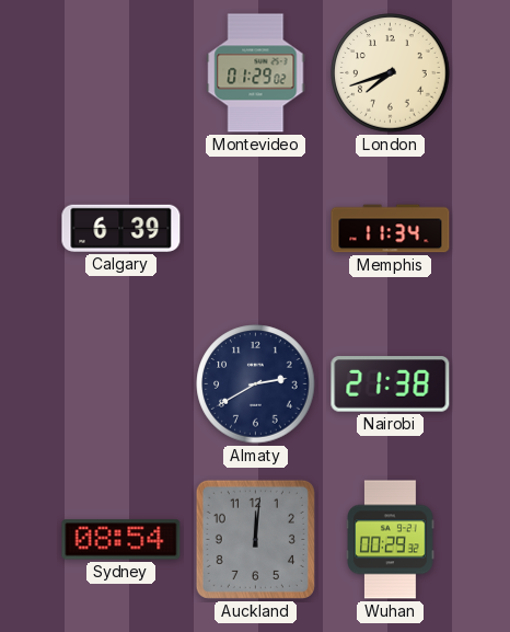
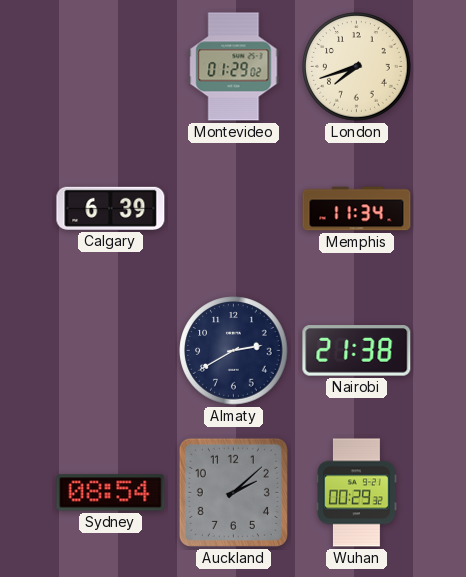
Auckland: 12:01 -> 2:08
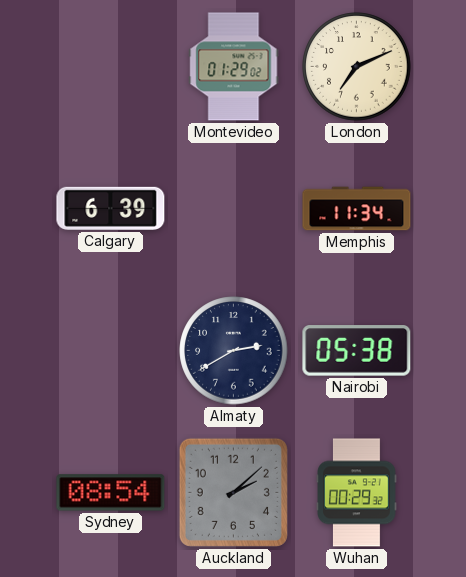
London: 7:42 -> 7:11
Nairobi: 21:38 -> 05:38
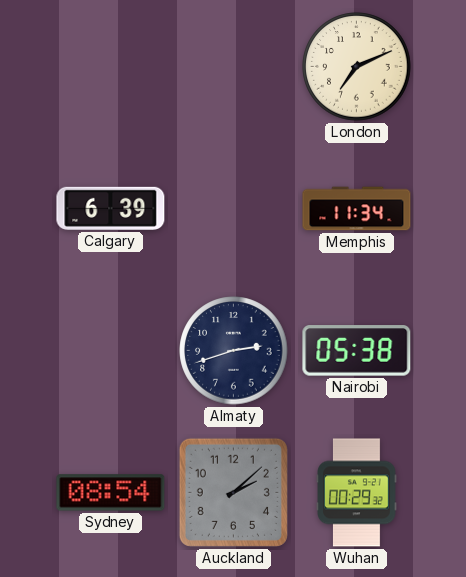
Montevideo: 01:29 -> none
Almaty: 2:40 -> 2:42
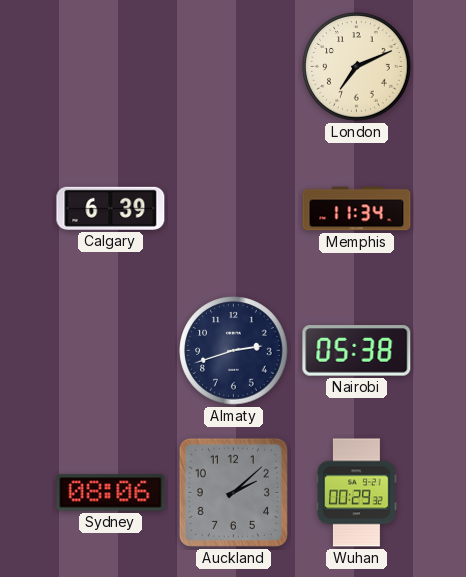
Sydney: 08:54 -> 08:06
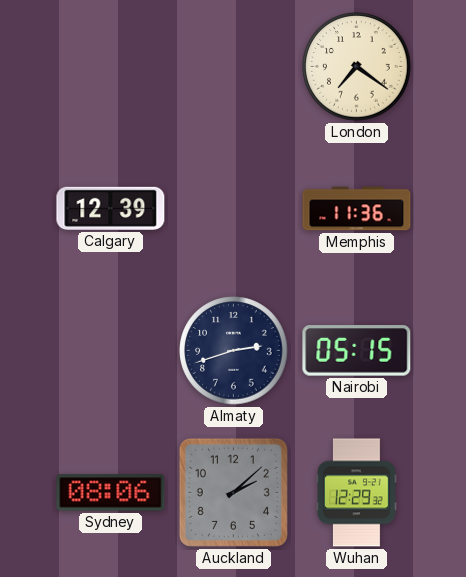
London: 7:11 -> 7:21
Calgary: 6:39 -> 12:39
Memphis: 11:34 -> 11:36
Nairobi: 05:38 -> 05:15
Wuhan: 00:29 -> 12:29
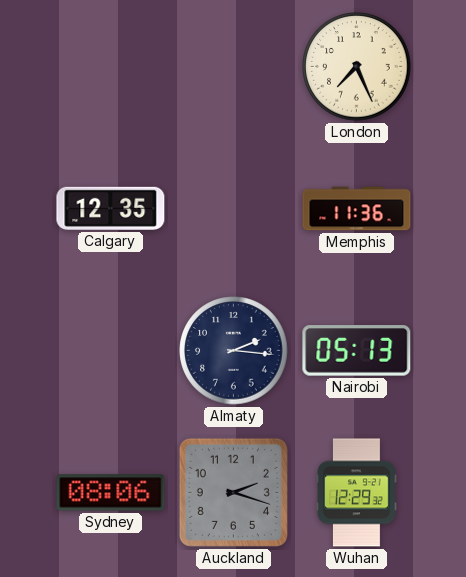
London: 7:21 -> 7:26
Calgary: 12:39 -> 12:35
Almaty: 2:42 -> 2:16
Nairobi: 05:15 -> 05:13
Auckland: 2:08 -> 2:18
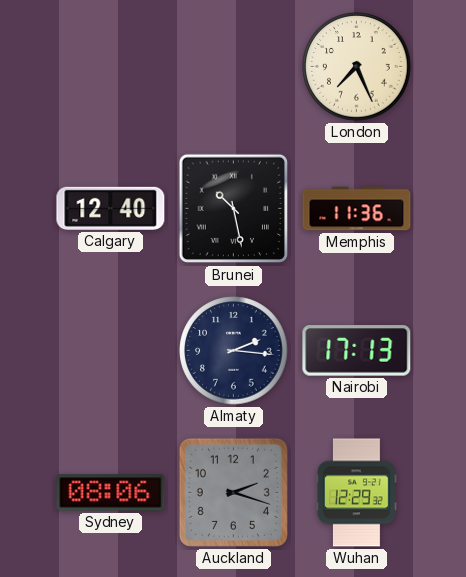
Calgary: 12:35 -> 12:40
Brunei: none -> 10:28
Nairobi: 05:13 -> 17:13
